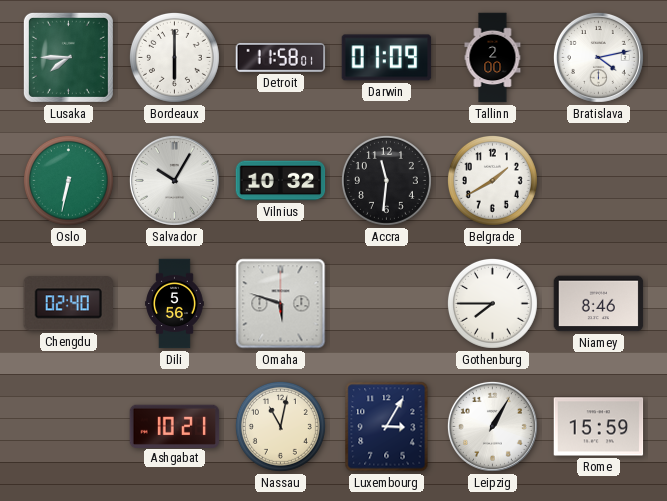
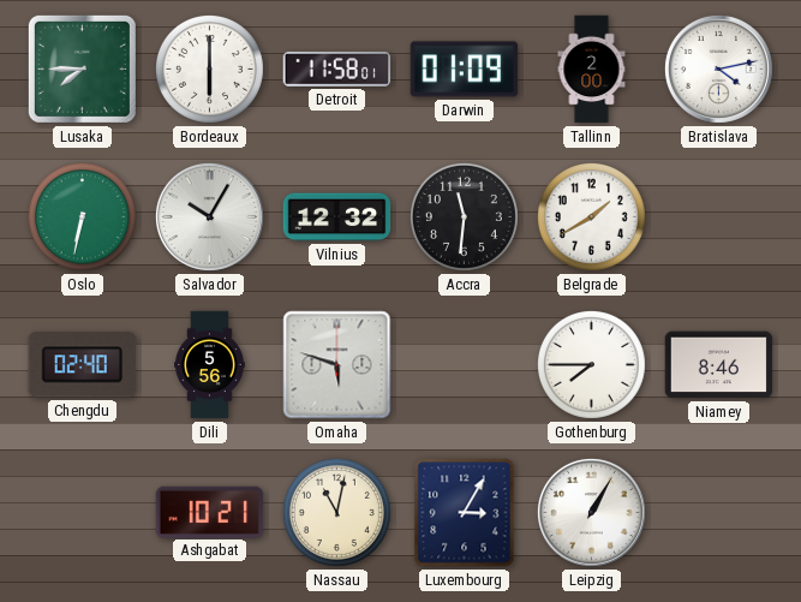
Vilnius: 10:32 -> 12:32
Rome: 15:59 -> none
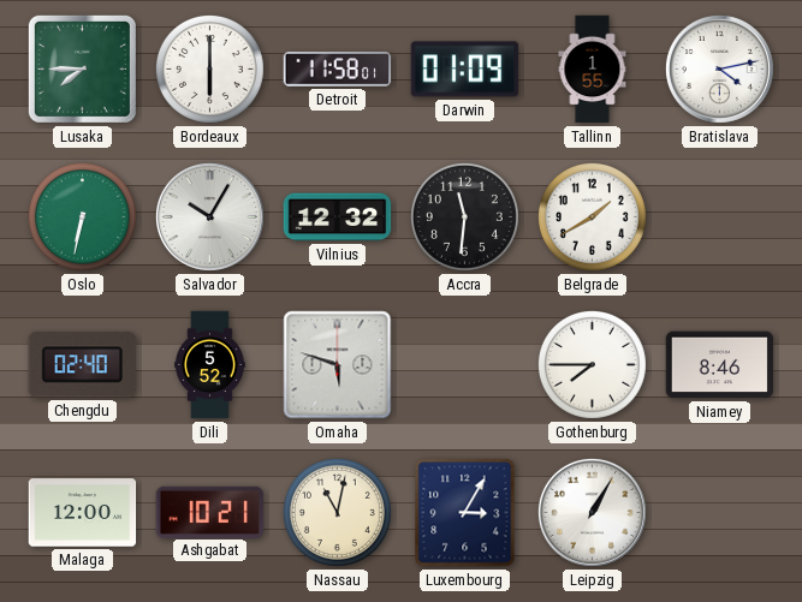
Tallinn: 2:00 -> 1:55
Dili: 5:56 -> 5:52
Malaga: none -> 12:00
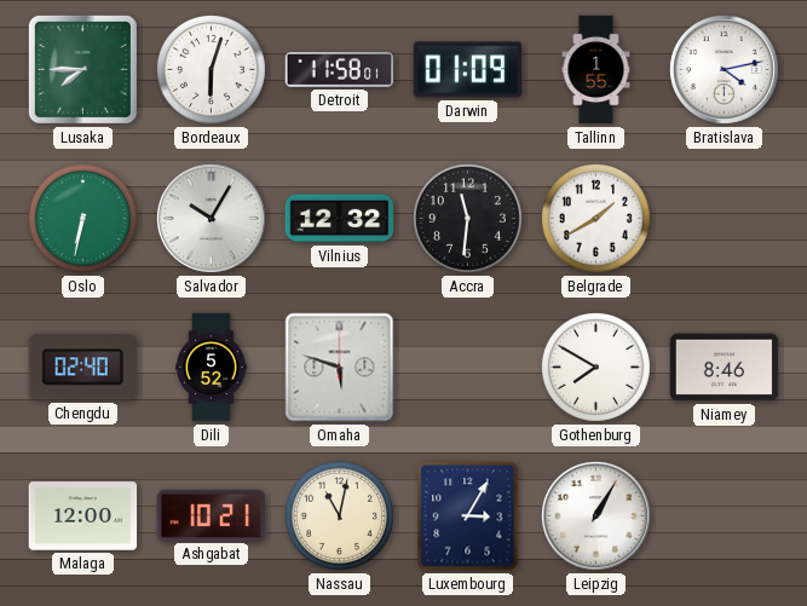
Bordeaux: 6:00 -> 6:03
Gothenburg: 7:45 -> 7:50
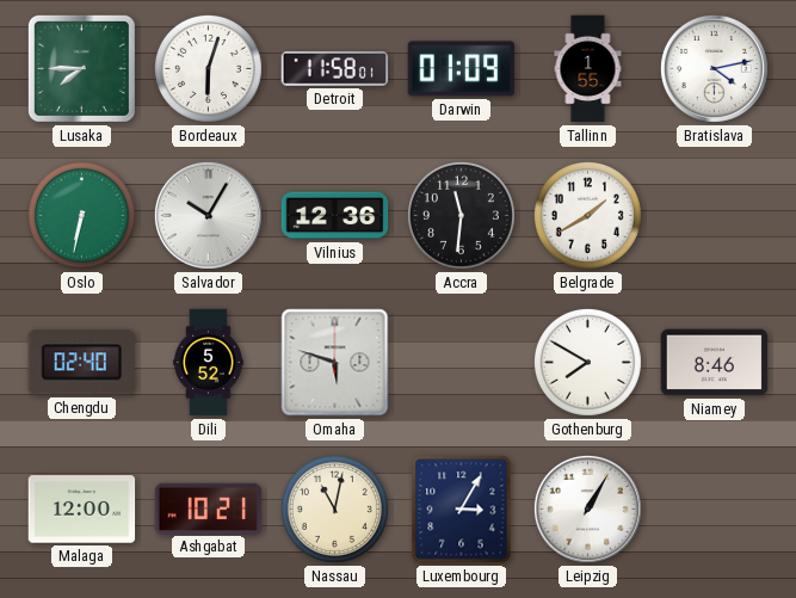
Vilnius: 12:32 -> 12:36
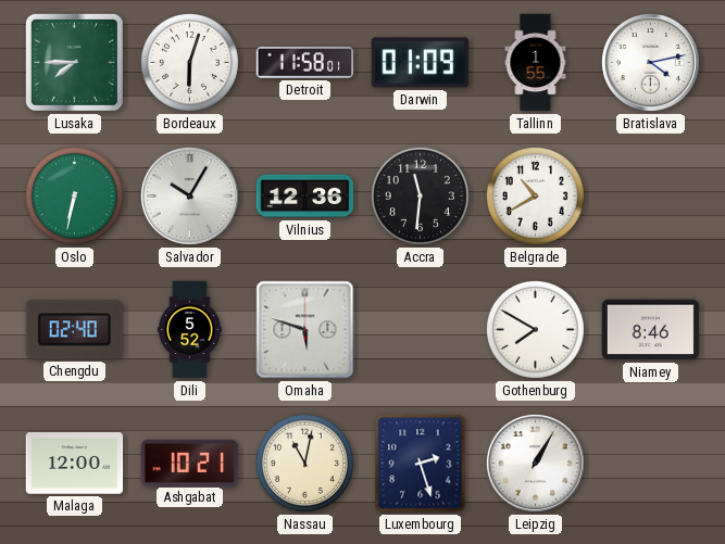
Belgrade: 1:40 -> 10:40
Luxembourg: 3:05 -> 2:27
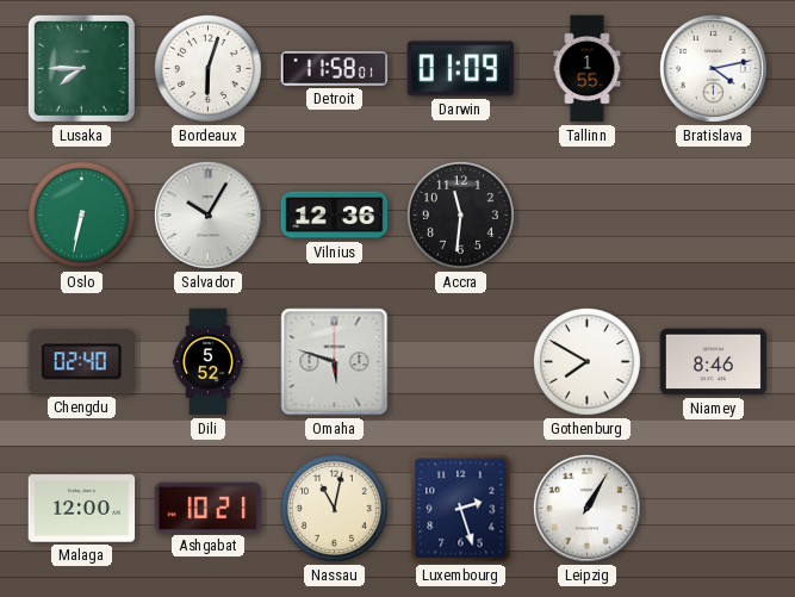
Belgrade: 10:40 -> none
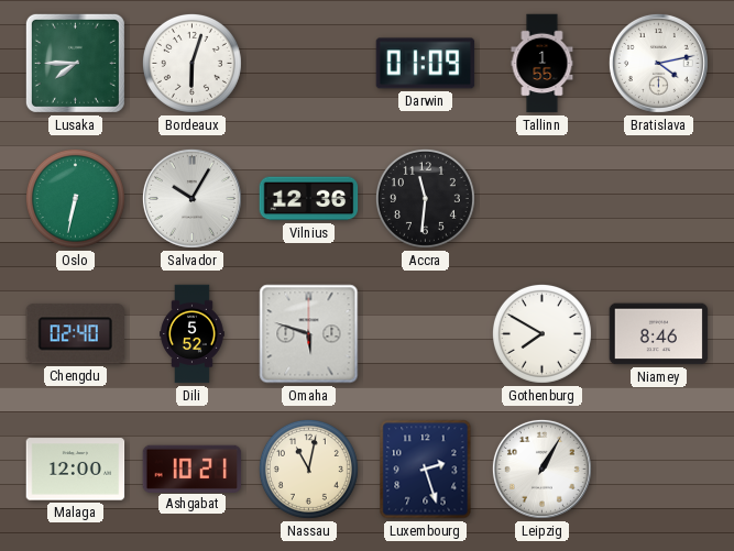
Detroit: 11:58 -> none
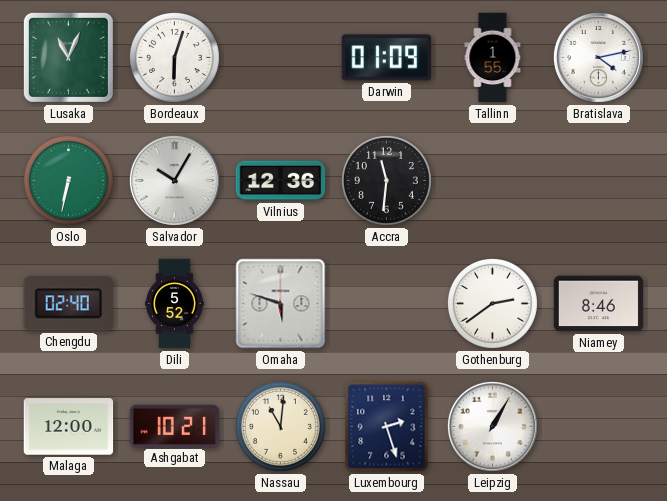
Lusaka: 7:45 -> 11:04
Gothenburg: 7:50 -> 2:39
Nassau: 11:02 -> 11:01
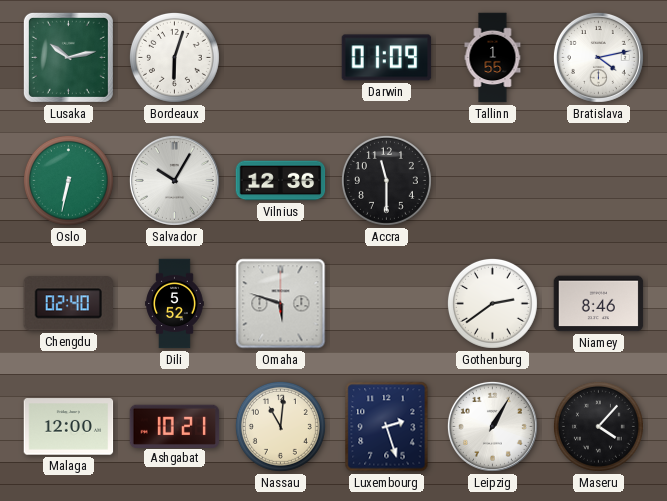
Lusaka: 11:04 -> 10:13
Accra: 11:31 -> 11:30
Maseru: none -> 4:07
